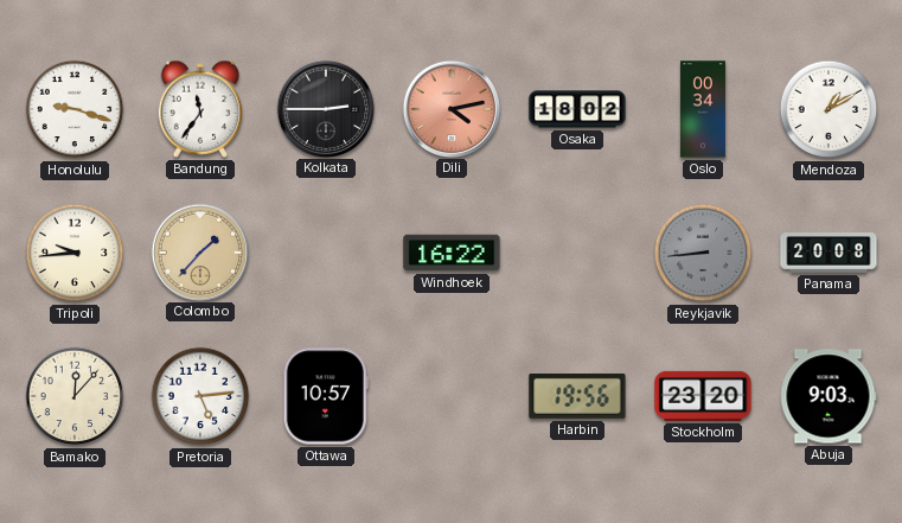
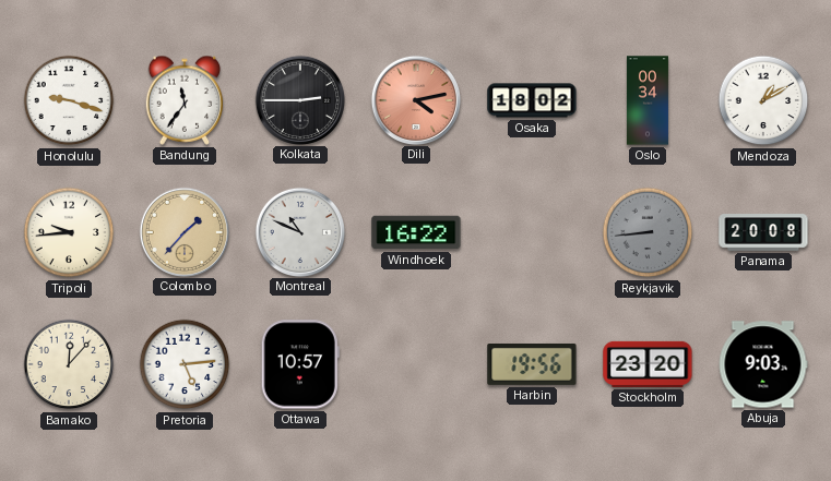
Montreal: none -> 10:49
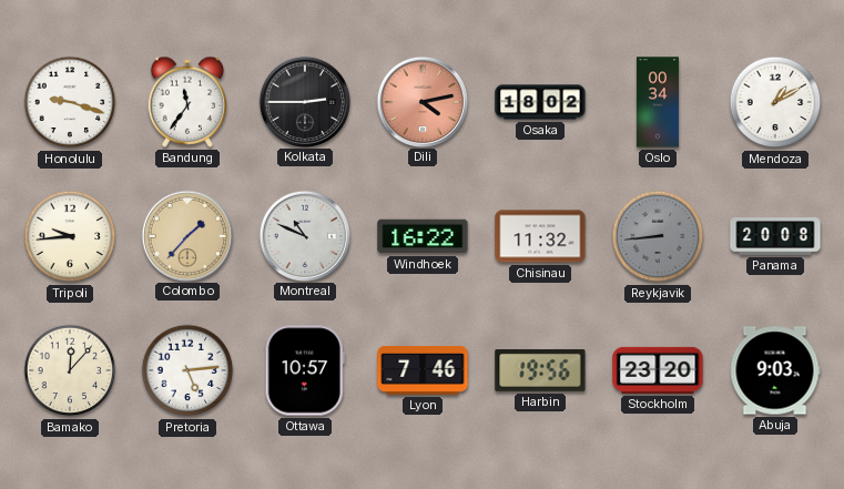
Chisinau: none -> 11:32
Lyon: none -> 7:46
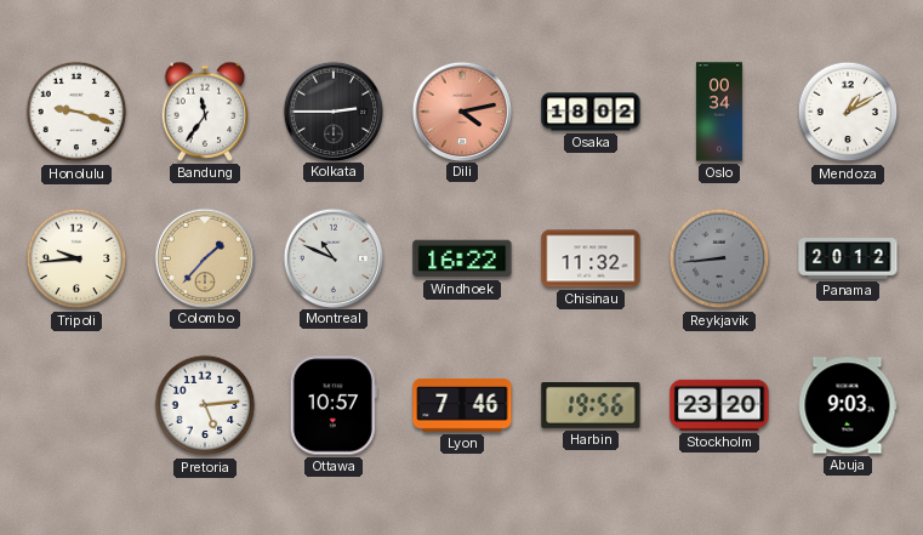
Panama: 20:08 -> 20:12
Bamako: 12:07 -> none
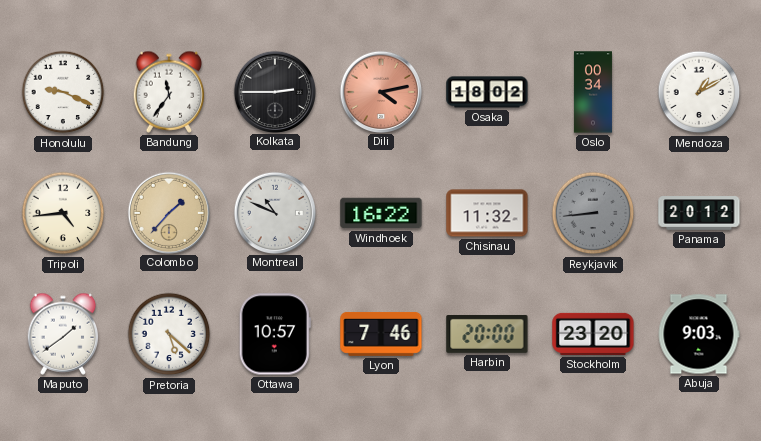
Honolulu: 9:18 -> 9:19
Tripoli: 9:44 -> 4:44
Maputo: none -> 1:39
Pretoria: 5:14 -> 5:22
Harbin: 19:56 -> 20:00
